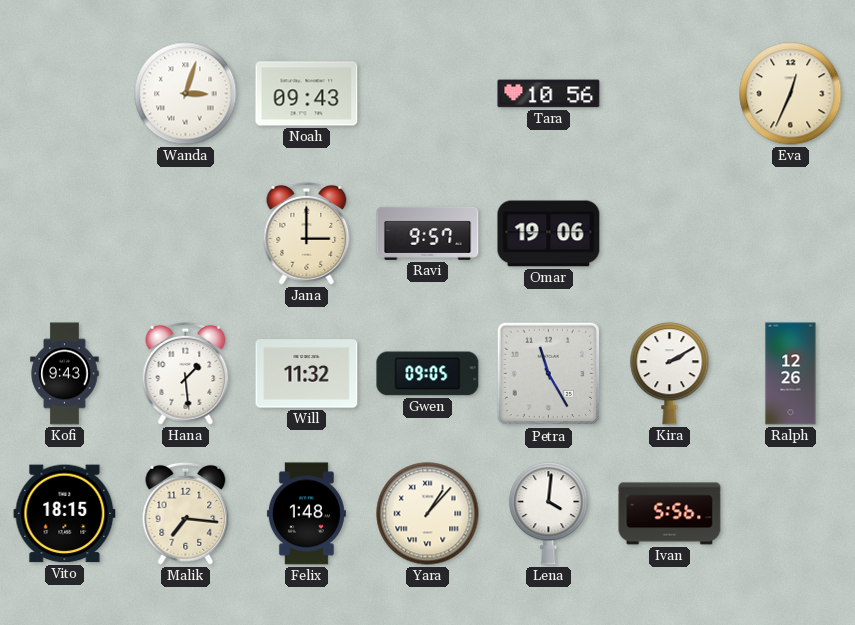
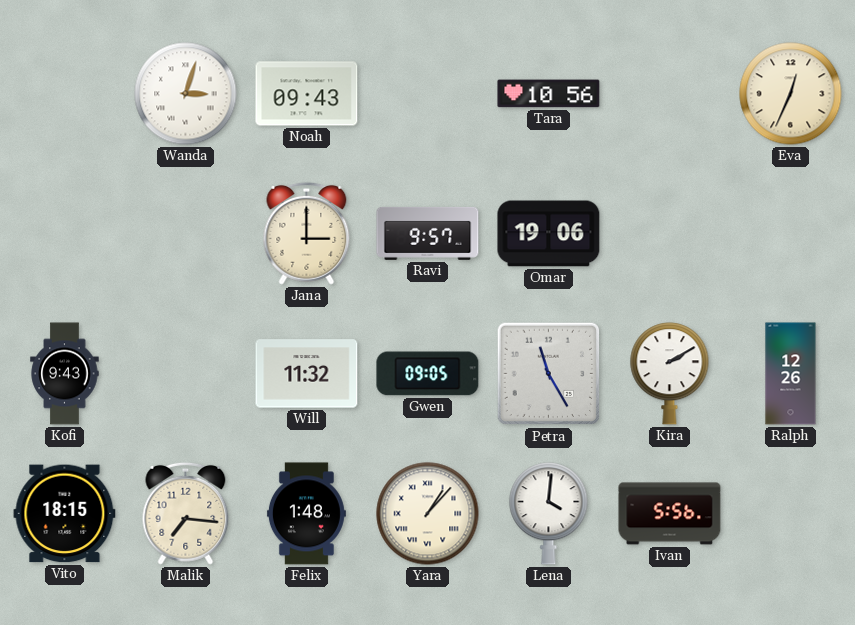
Hana: 1:29 -> none
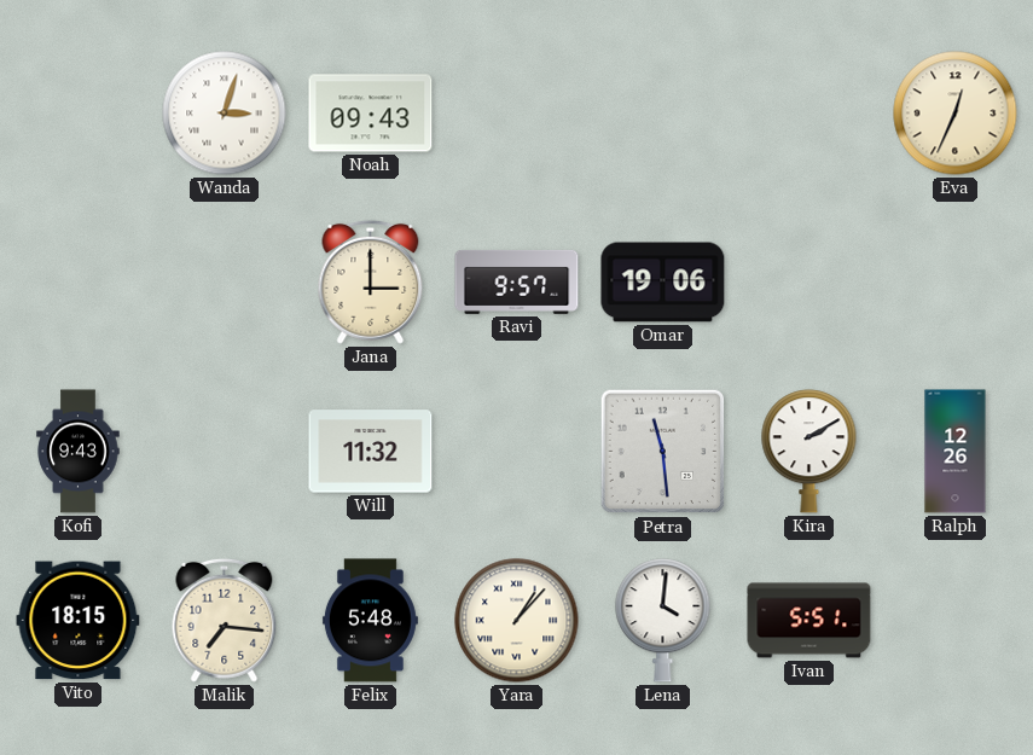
Tara: 10:56 -> none
Gwen: 09:05 -> none
Petra: 11:25 -> 11:29
Felix: 1:48 -> 5:48
Ivan: 5:56 -> 5:51
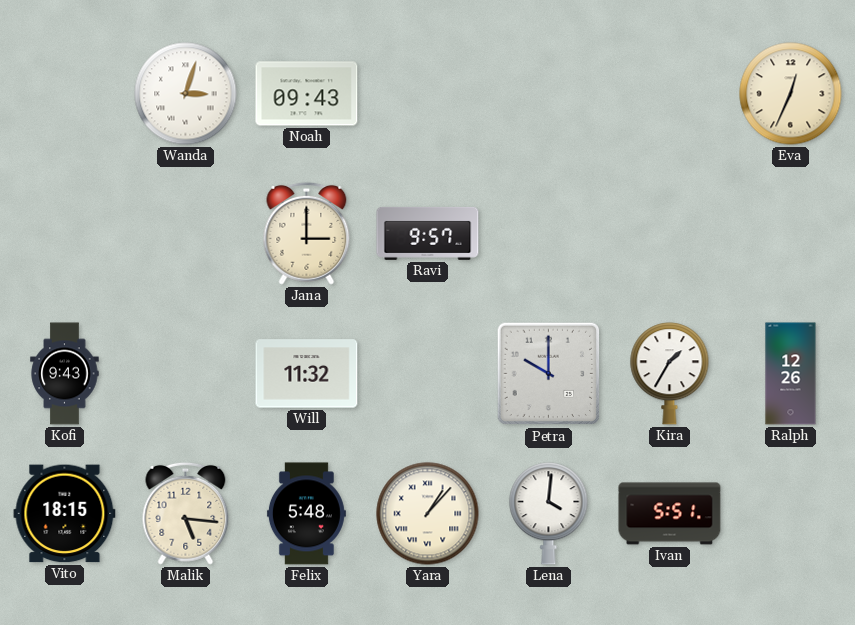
Omar: 19:06 -> none
Petra: 11:29 -> 10:00
Kira: 2:10 -> 1:35
Malik: 7:16 -> 5:16
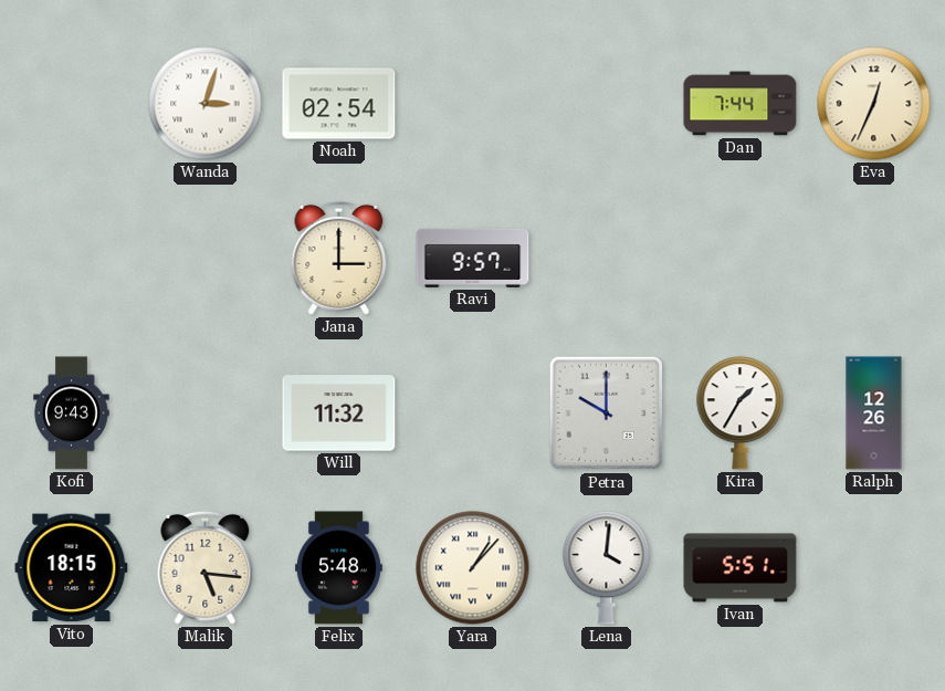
Noah: 09:43 -> 02:54
Dan: none -> 7:44
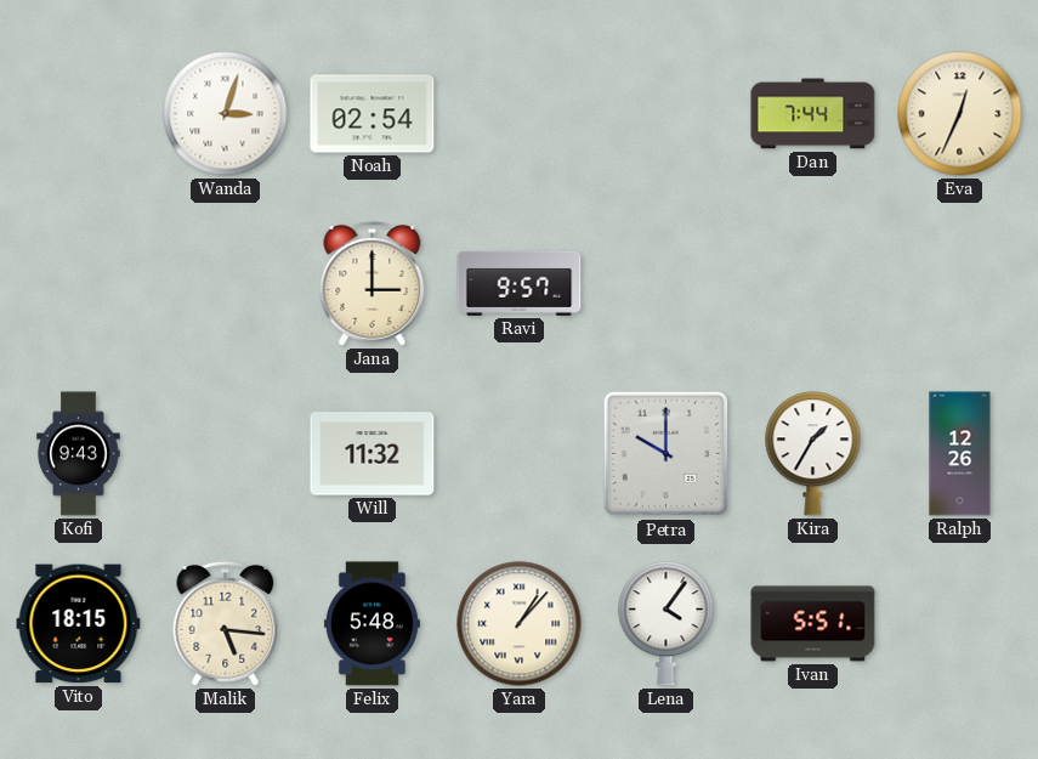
Lena: 4:01 -> 4:06
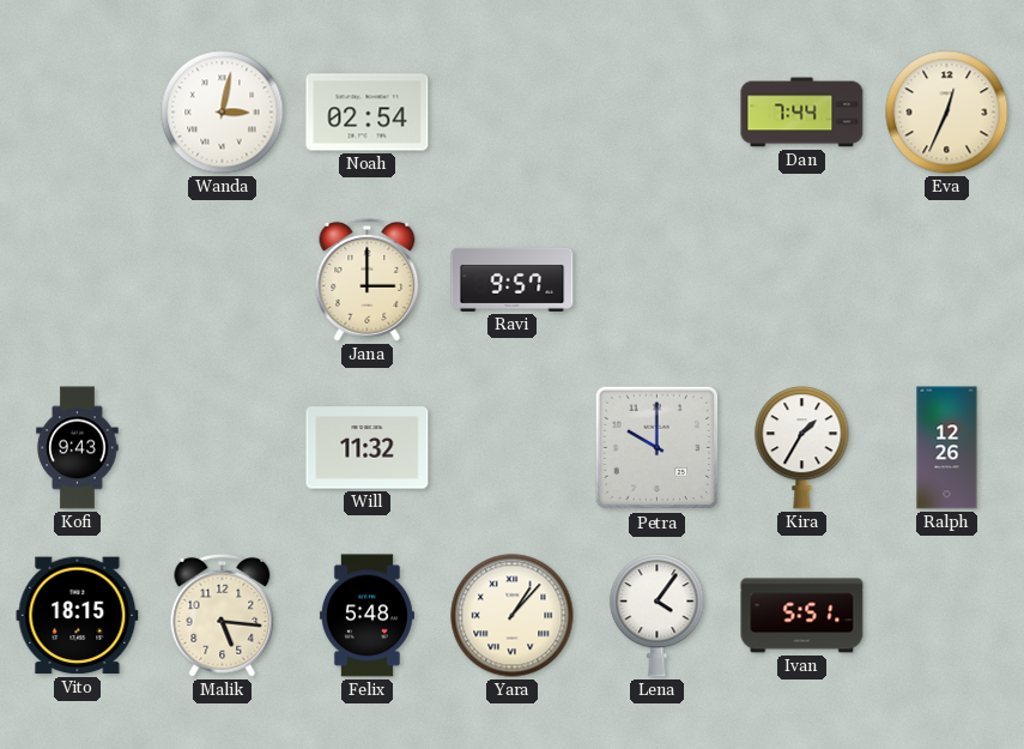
Wanda: 3:03 -> 3:02
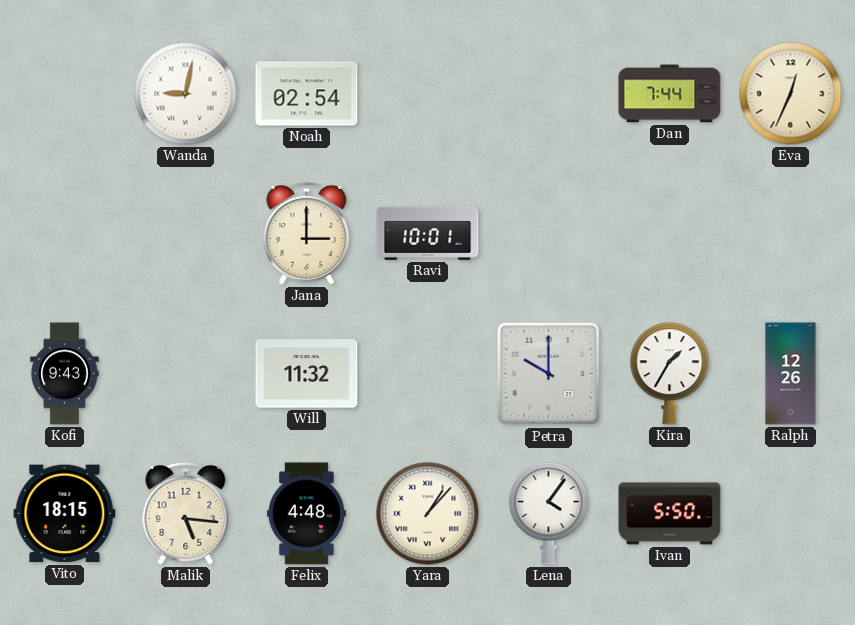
Wanda: 3:02 -> 9:02
Ravi: 9:57 -> 10:01
Felix: 5:48 -> 4:48
Ivan: 5:51 -> 5:50
